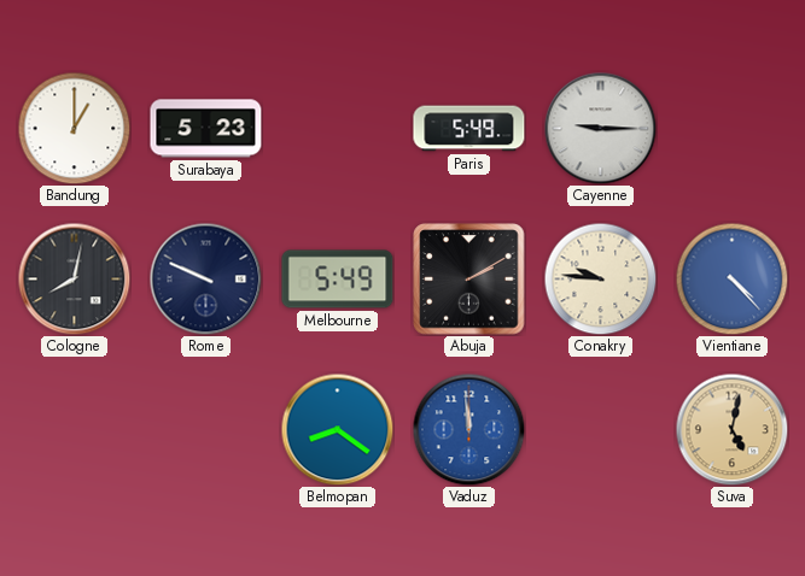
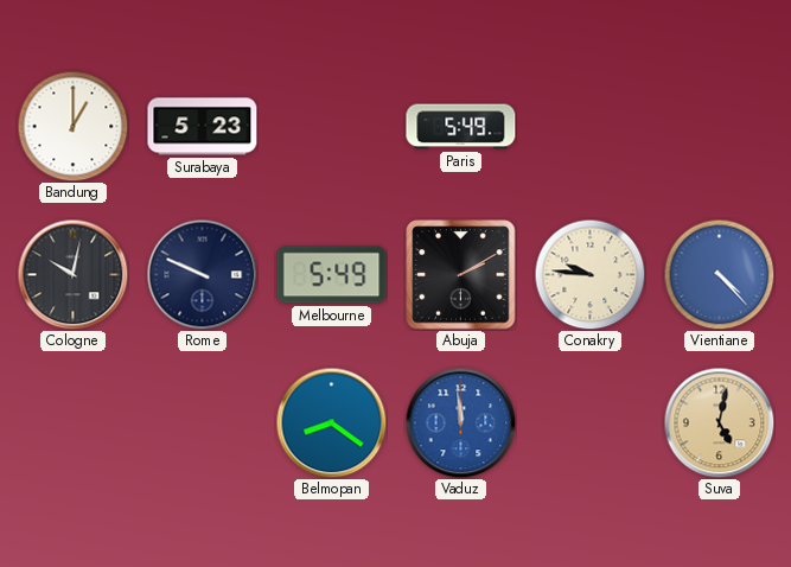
Cayenne: 9:15 -> none
Cologne: 8:02 -> 10:02
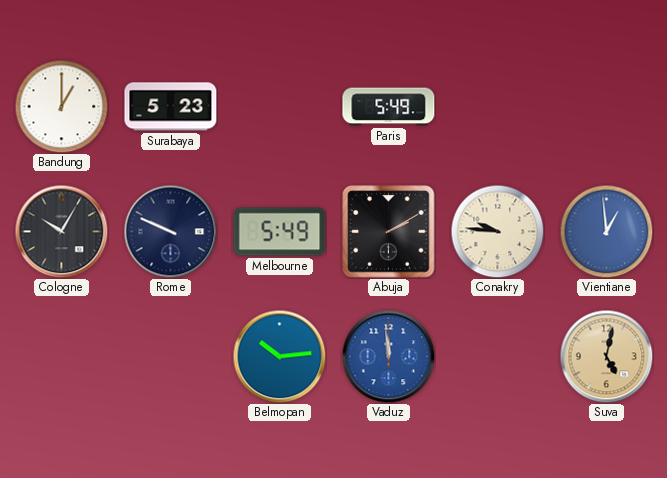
Cologne: 10:02 -> 10:05
Vientiane: 4:23 -> 12:59
Belmopan: 8:21 -> 10:14
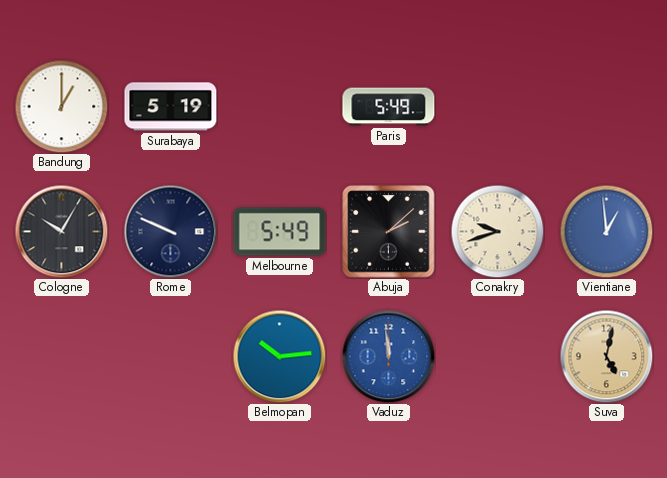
Surabaya: 5:23 -> 5:19
Abuja: 2:10 -> 2:08
Conakry: 9:46 -> 9:42
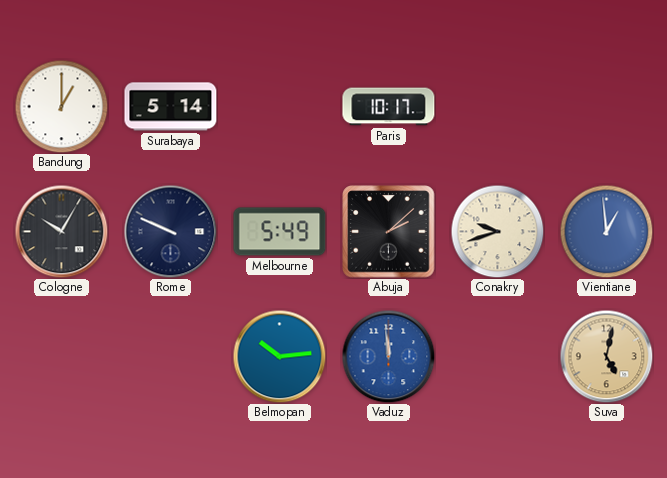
Surabaya: 5:19 -> 5:14
Paris: 5:49 -> 10:17
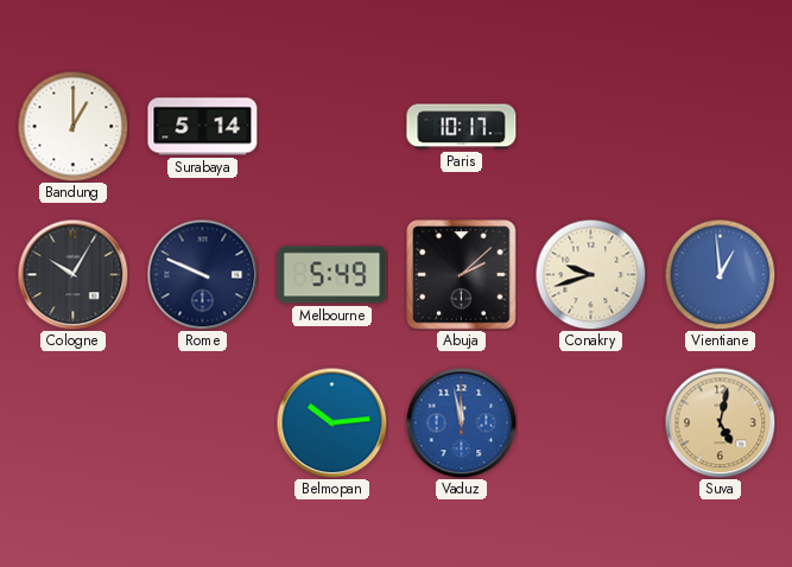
Vaduz: 11:59 -> 11:58
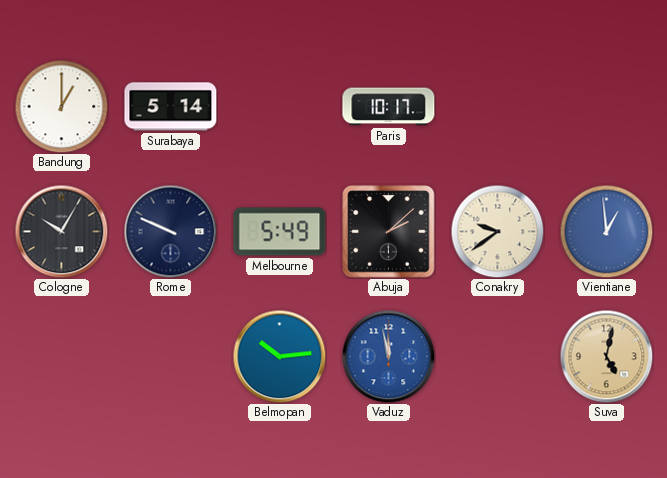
Conakry: 9:42 -> 9:39
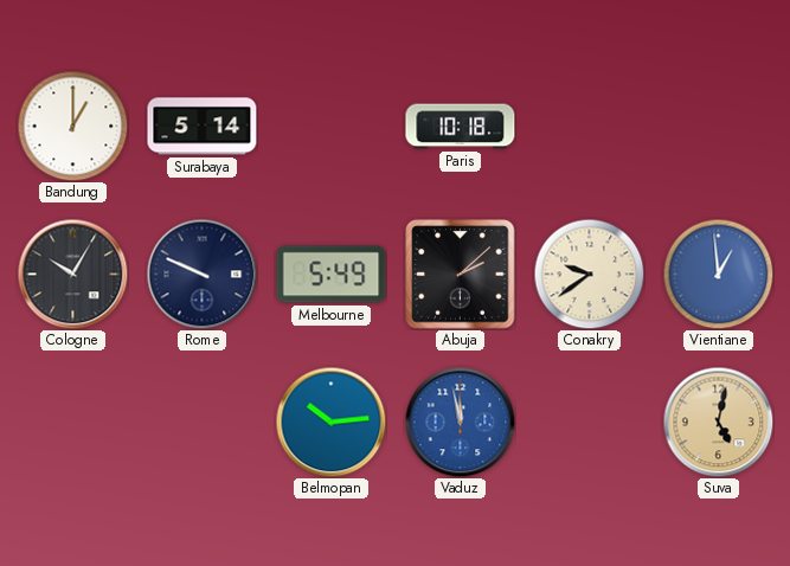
Paris: 10:17 -> 10:18
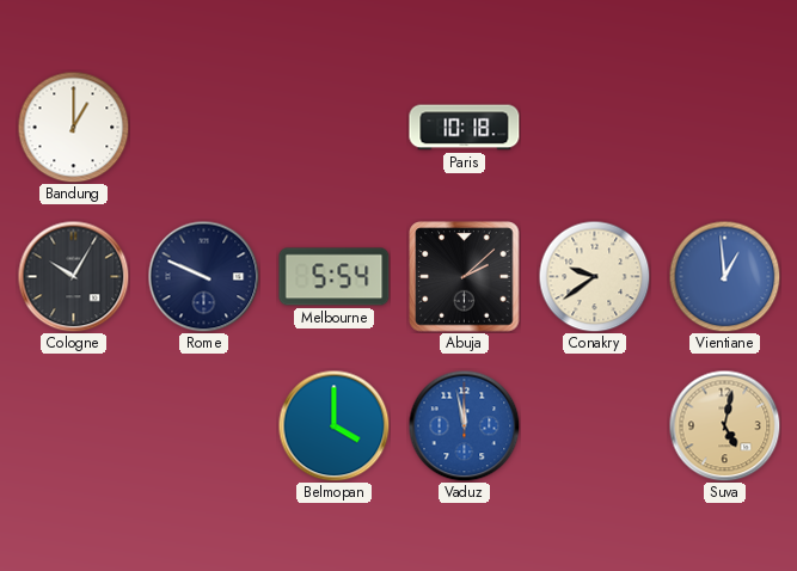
Surabaya: 5:14 -> none
Melbourne: 5:49 -> 5:54
Belmopan: 10:14 -> 4:00
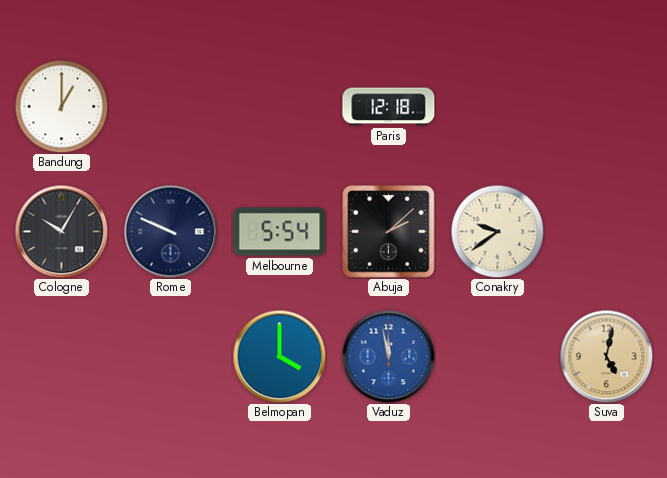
Paris: 10:18 -> 12:18
Vientiane: 12:59 -> none
